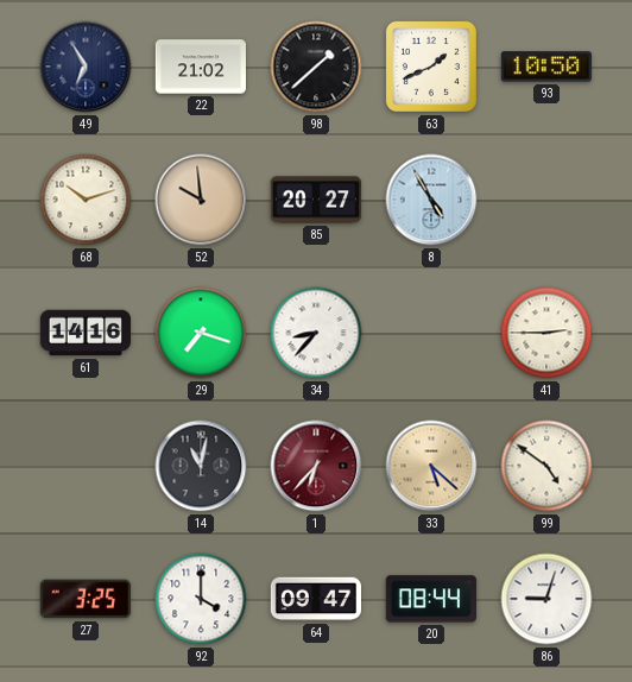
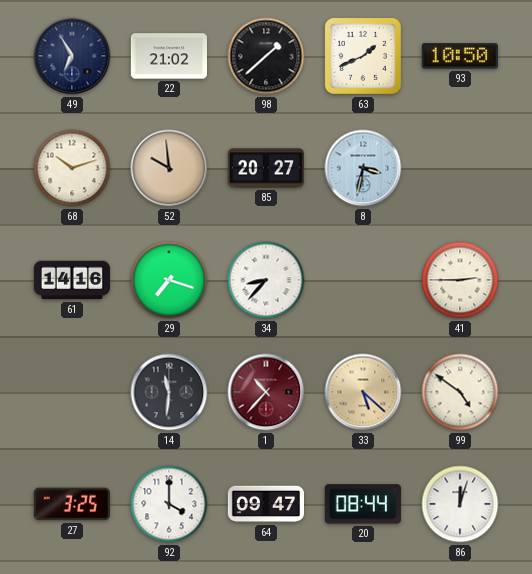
8: 4:55 -> 3:32
14: 11:02 -> 11:31
1: 6:37 -> 10:37
86: 9:03 -> 12:03
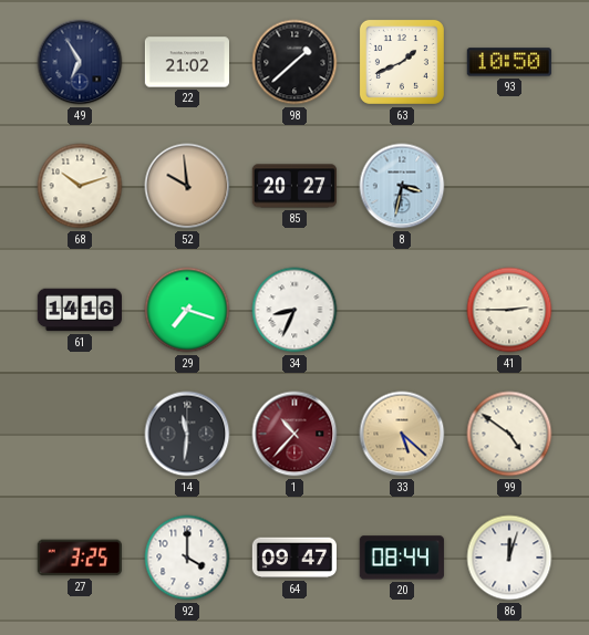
34: 8:37 -> 8:34
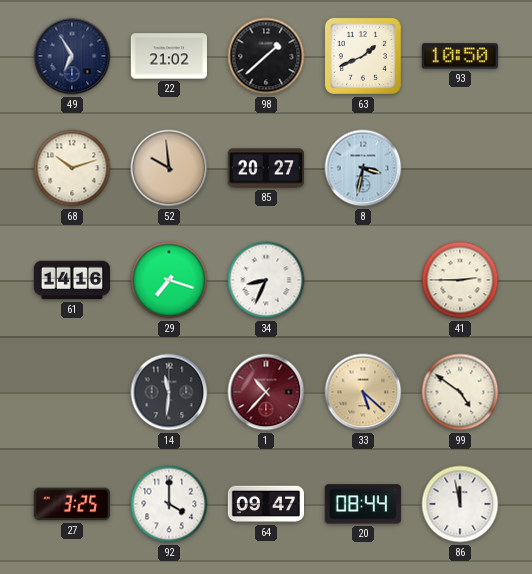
86: 12:03 -> 11:58
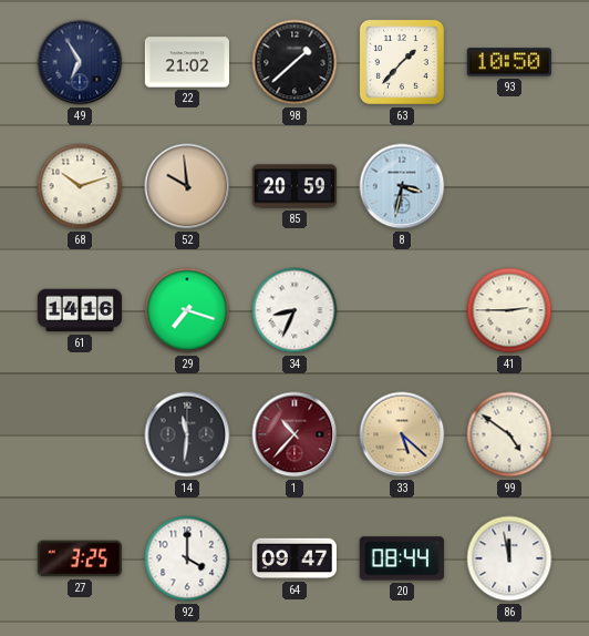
63: 1:41 -> 1:37
85: 20:27 -> 20:59
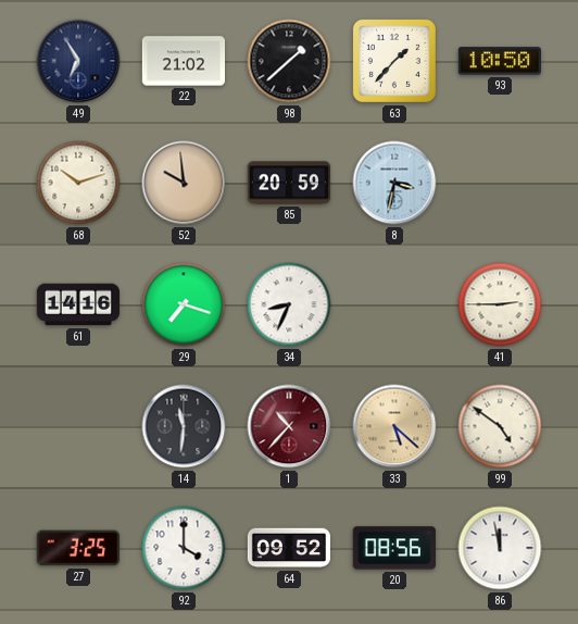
64: 09:47 -> 09:52
20: 08:44 -> 08:56
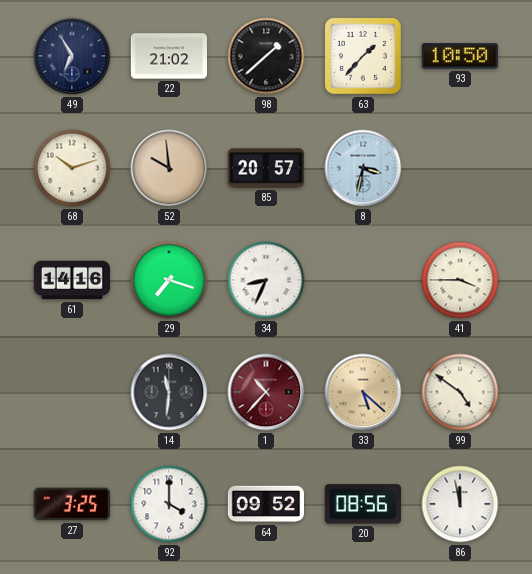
85: 20:59 -> 20:57
41: 2:45 -> 3:45
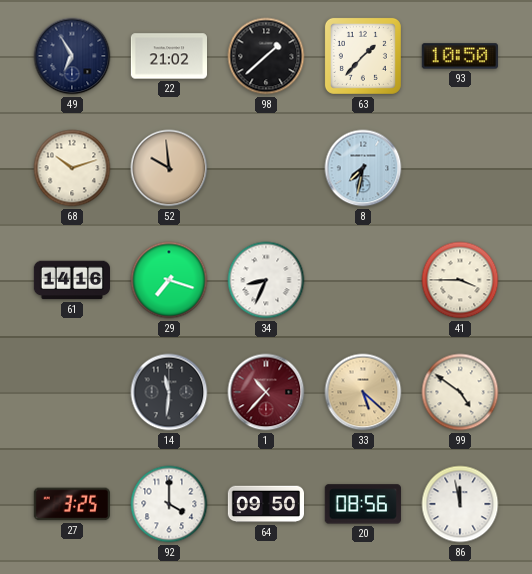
85: 20:57 -> none
8: 3:32 -> 7:32
64: 09:52 -> 09:50
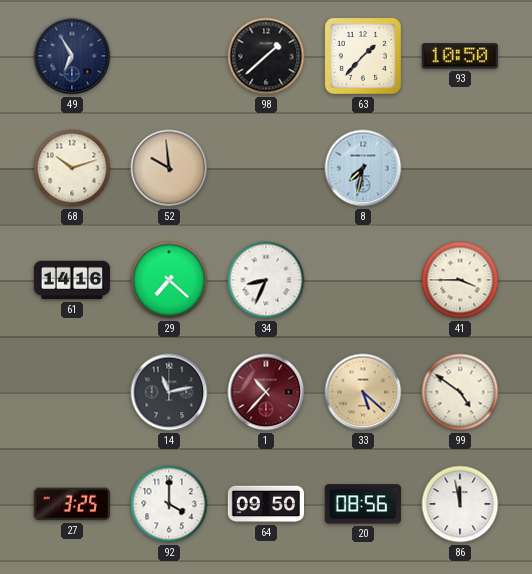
22: 21:02 -> none
29: 7:18 -> 7:22
14: 11:31 -> 11:13
